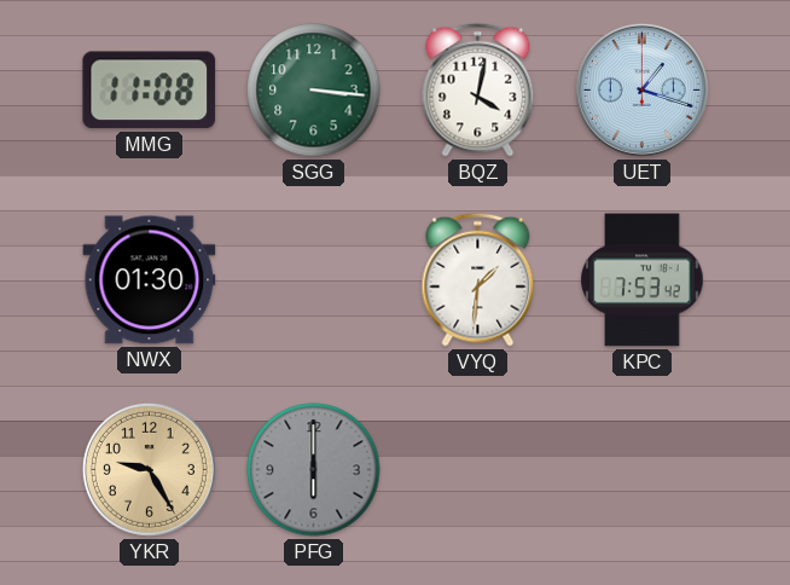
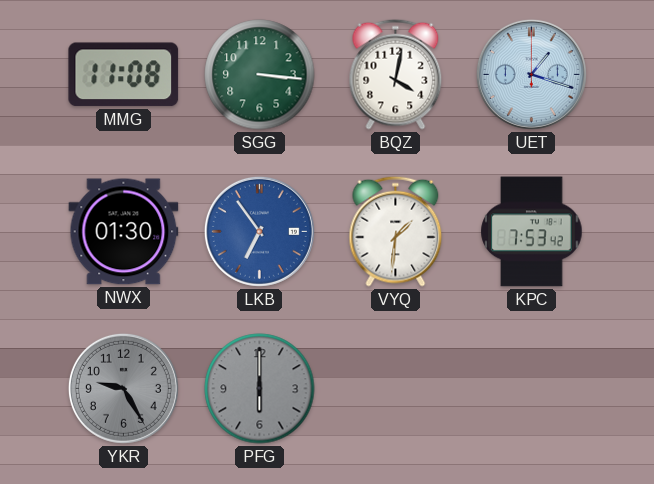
LKB: none -> 6:54
YKR dial: champagne -> grey
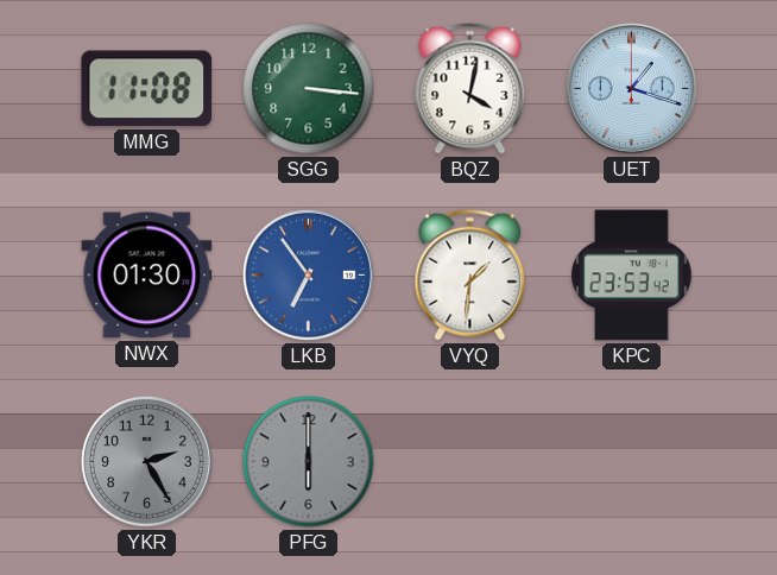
KPC: 7:53 -> 23:53
YKR: 9:25 -> 2:25
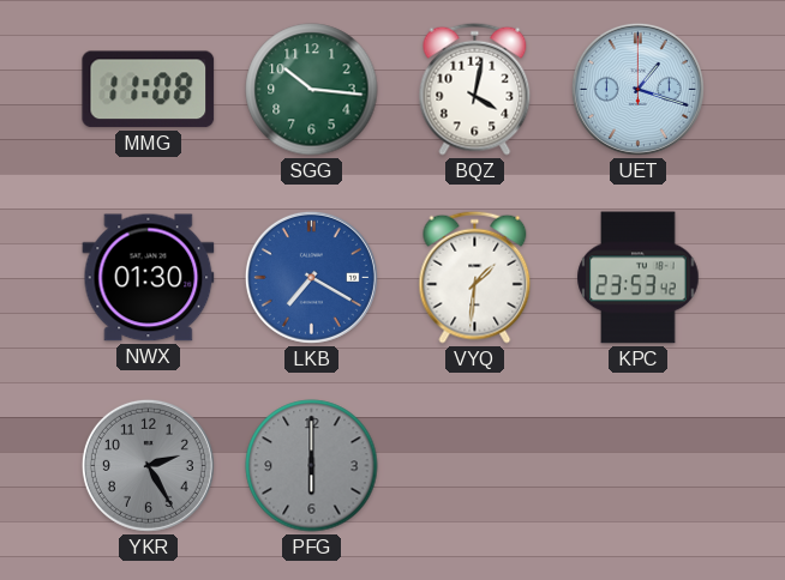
SGG: 3:16 -> 10:16
LKB: 6:54 -> 7:20
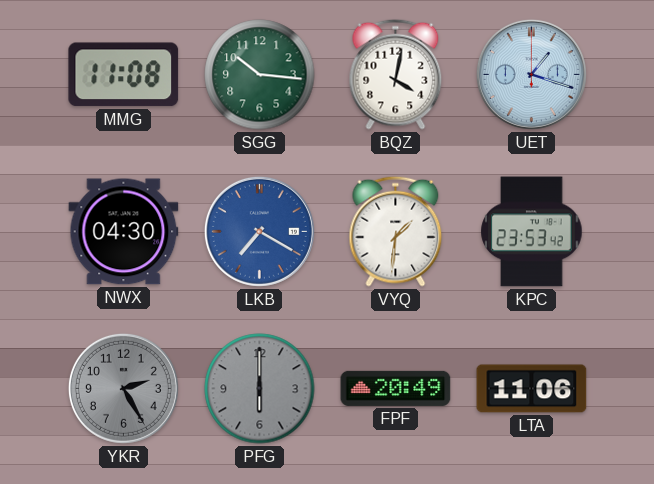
NWX: 01:30 -> 04:30
FPF: none -> 20:49
LTA: none -> 11:06
